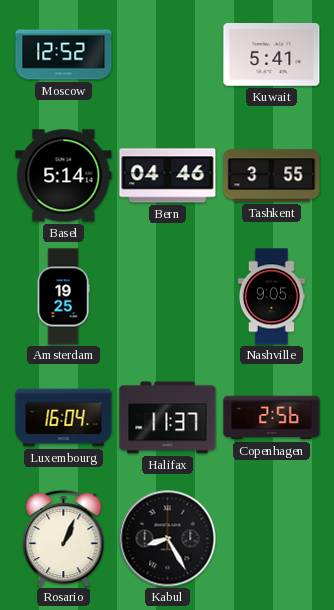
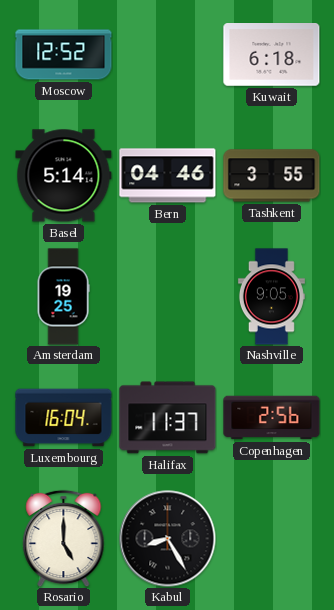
Kuwait: 5:41 -> 6:18
Rosario: 1:04 -> 5:00
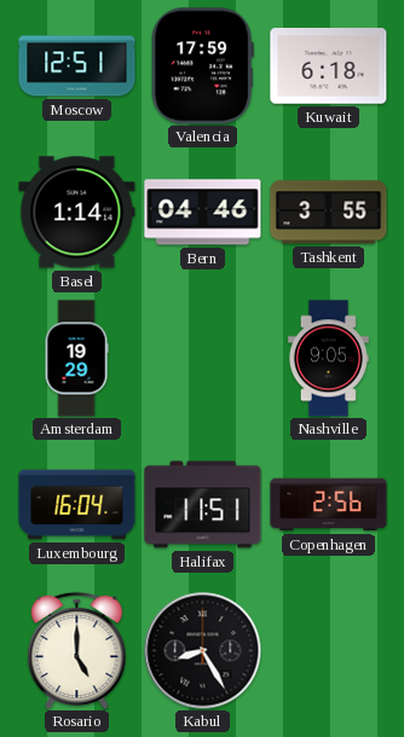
Moscow: 12:52 -> 12:51
Valencia: none -> 17:59
Basel: 5:14 -> 1:14
Amsterdam: 19:25 -> 19:29
Halifax: 11:37 -> 11:51
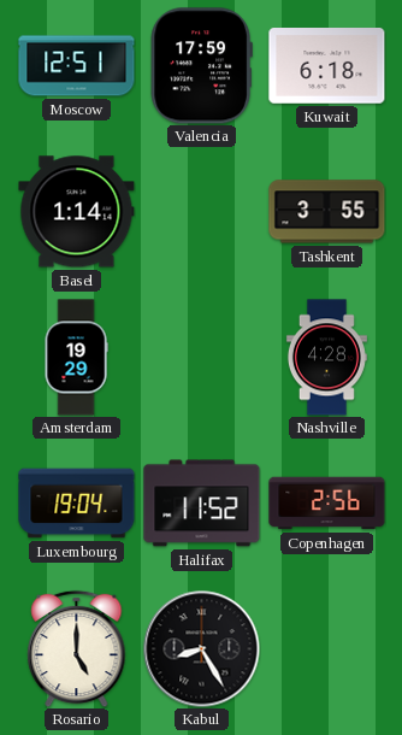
Bern: 04:46 -> none
Nashville: 9:05 -> 4:28
Luxembourg: 16:04 -> 19:04
Halifax: 11:51 -> 11:52
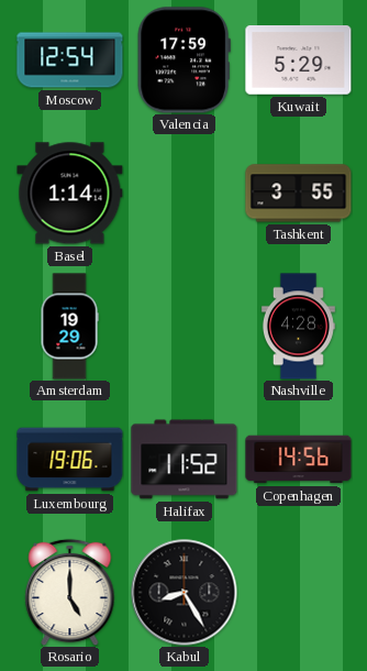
Moscow: 12:51 -> 12:54
Kuwait: 6:18 -> 5:29
Luxembourg: 19:04 -> 19:06
Copenhagen: 2:56 -> 14:56
